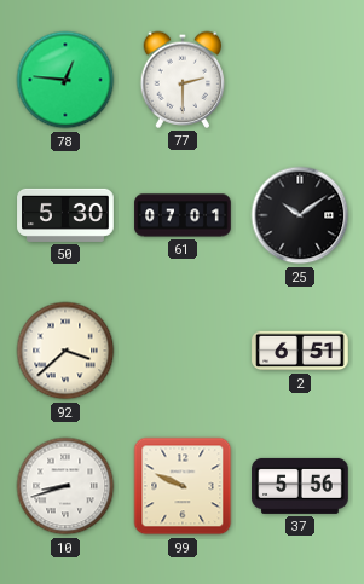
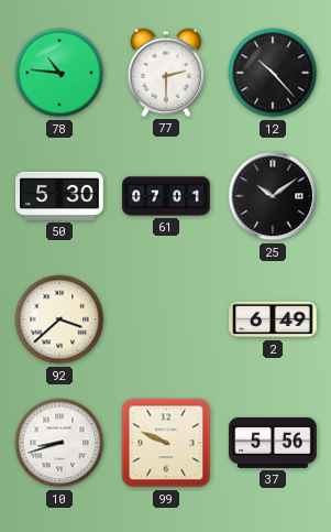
78: 12:46 -> 10:46
12: none -> 10:23
2: 6:51 -> 6:49
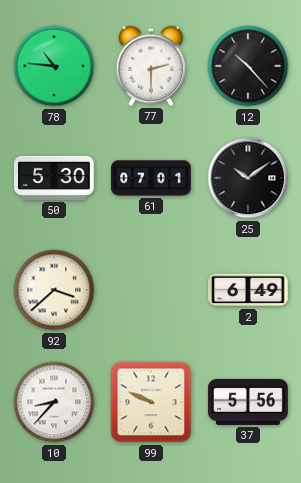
10: 8:42 -> 8:37
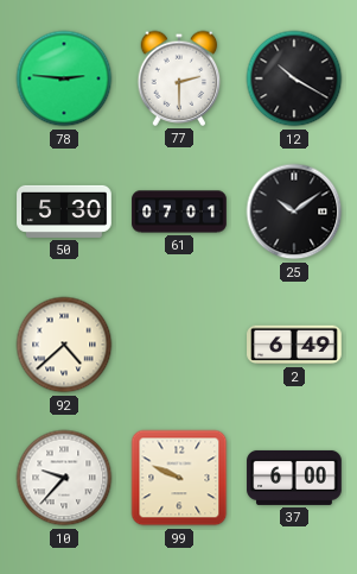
78: 10:46 -> 2:46
12: 10:23 -> 10:20
92: 3:38 -> 4:38
10: 8:37 -> 9:37
37: 5:56 -> 6:00
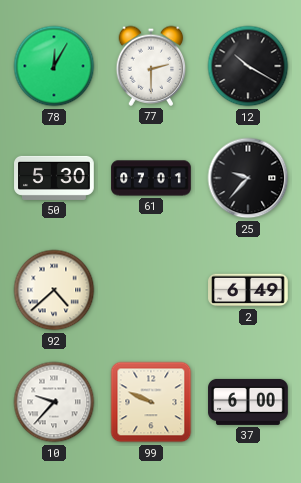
78: 2:46 -> 12:05
25: 10:09 -> 9:37
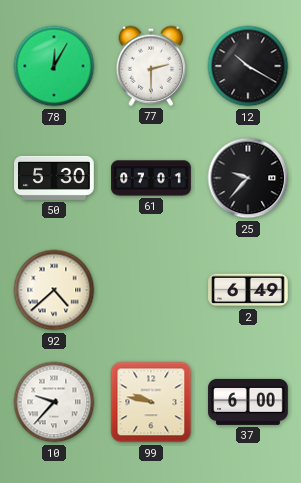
99: 9:49 -> 9:47
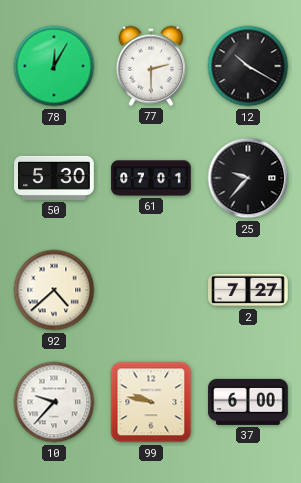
2: 6:49 -> 7:27
